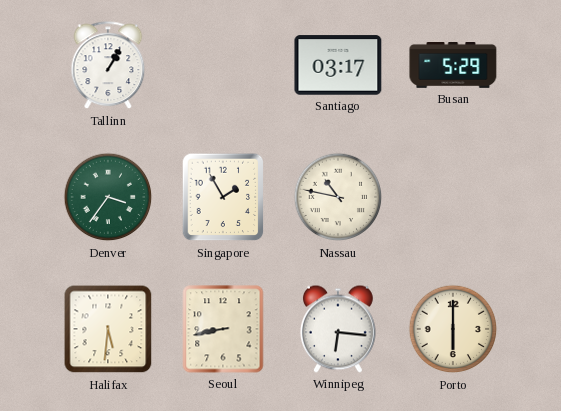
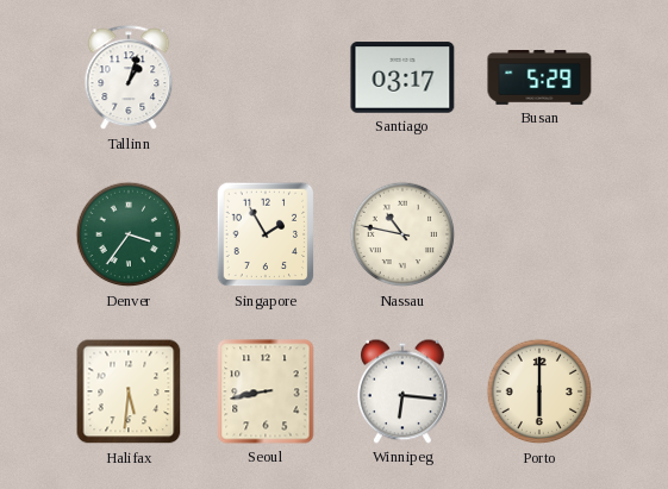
Tallinn: 1:05 -> 1:03
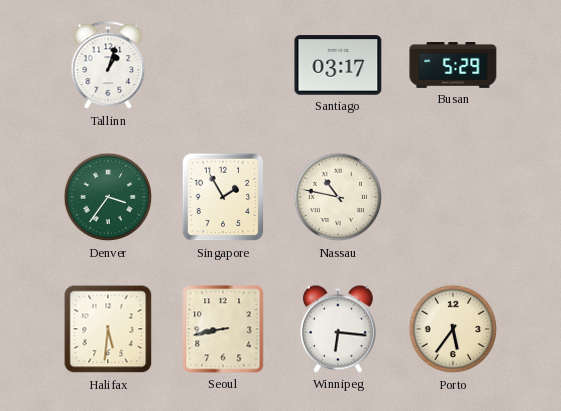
Porto: 6:00 -> 5:36
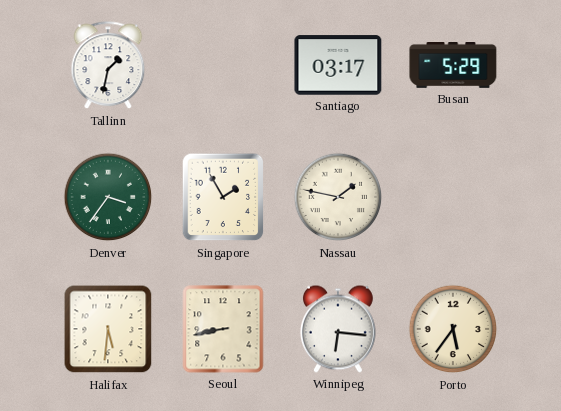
Tallinn: 1:03 -> 1:32
Nassau: 10:47 -> 1:47
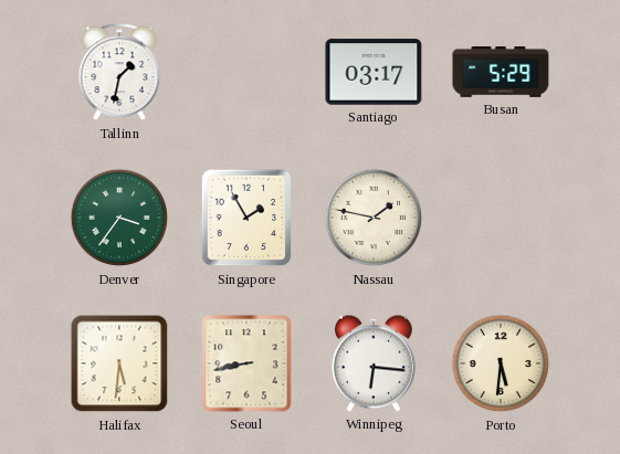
Porto: 5:36 -> 5:31
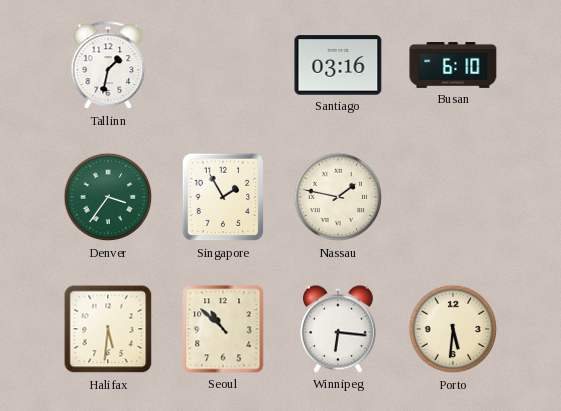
Santiago: 03:17 -> 03:16
Busan: 5:29 -> 6:10
Seoul: 8:43 -> 10:52
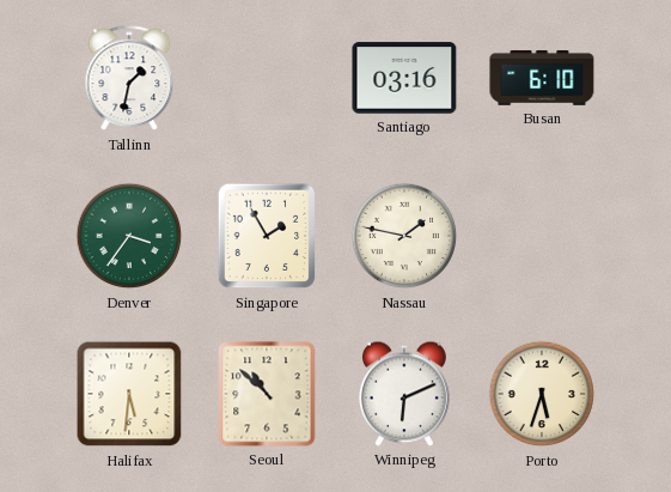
Winnipeg: 6:16 -> 6:11
Porto: 5:31 -> 5:33
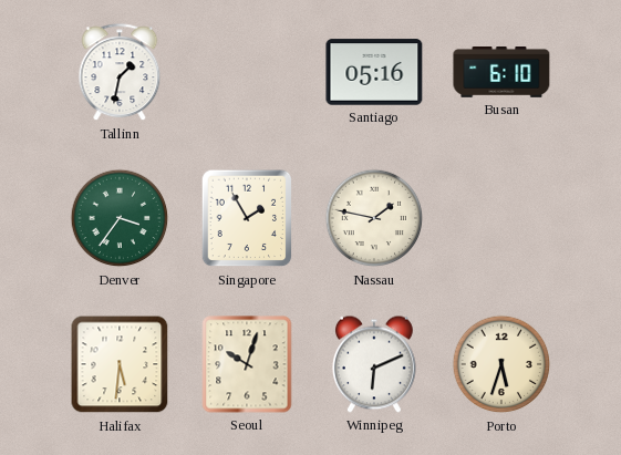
Santiago: 03:16 -> 05:16
Seoul: 10:52 -> 10:03
